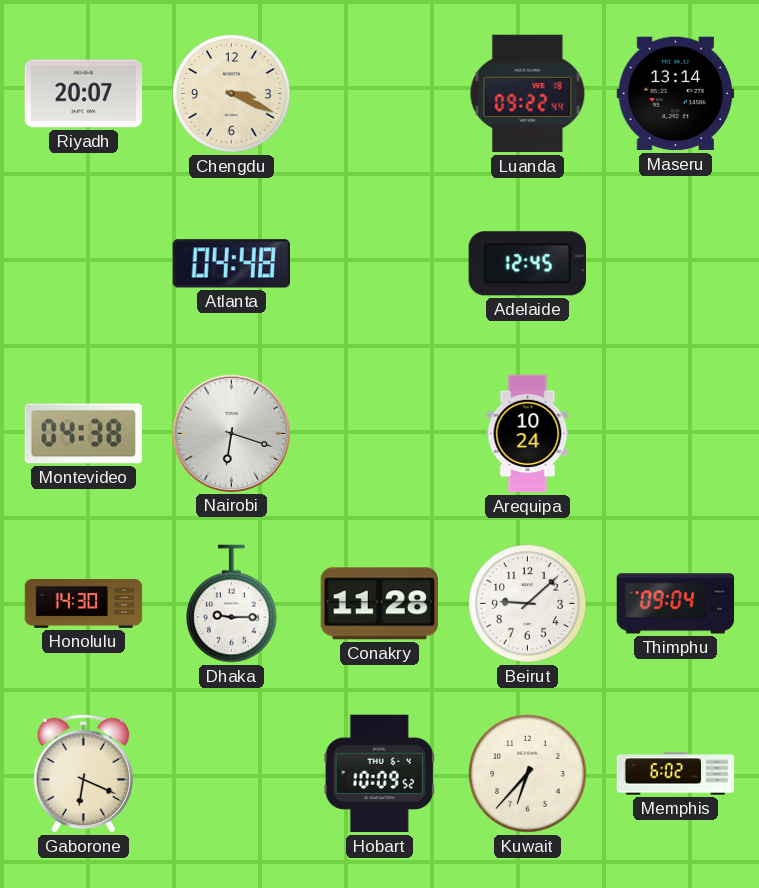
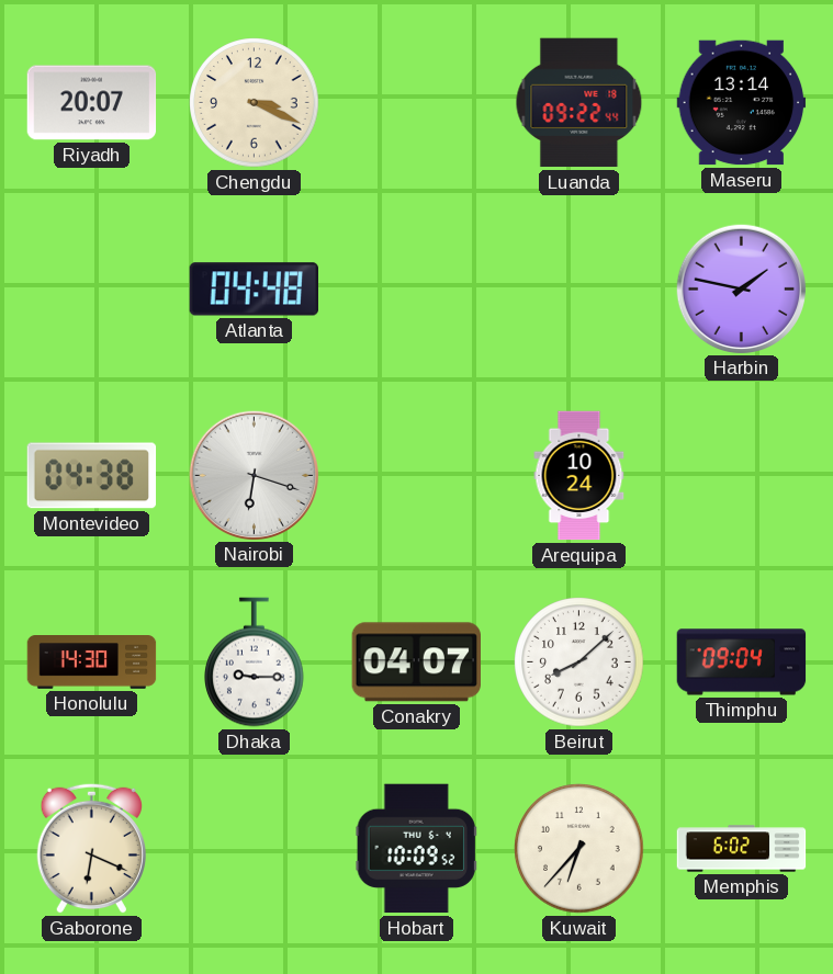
Adelaide: 12:45 -> none
Harbin: none -> 1:47
Conakry: 11:28 -> 04:07
Beirut: 9:08 -> 8:08
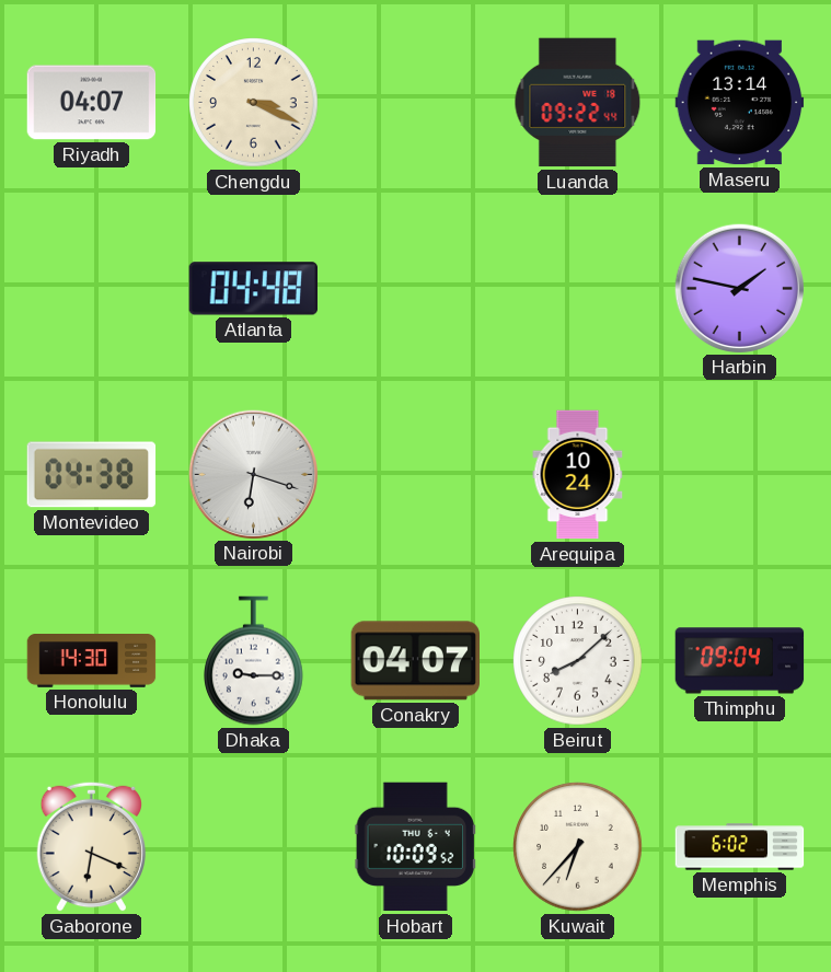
Riyadh: 20:07 -> 04:07
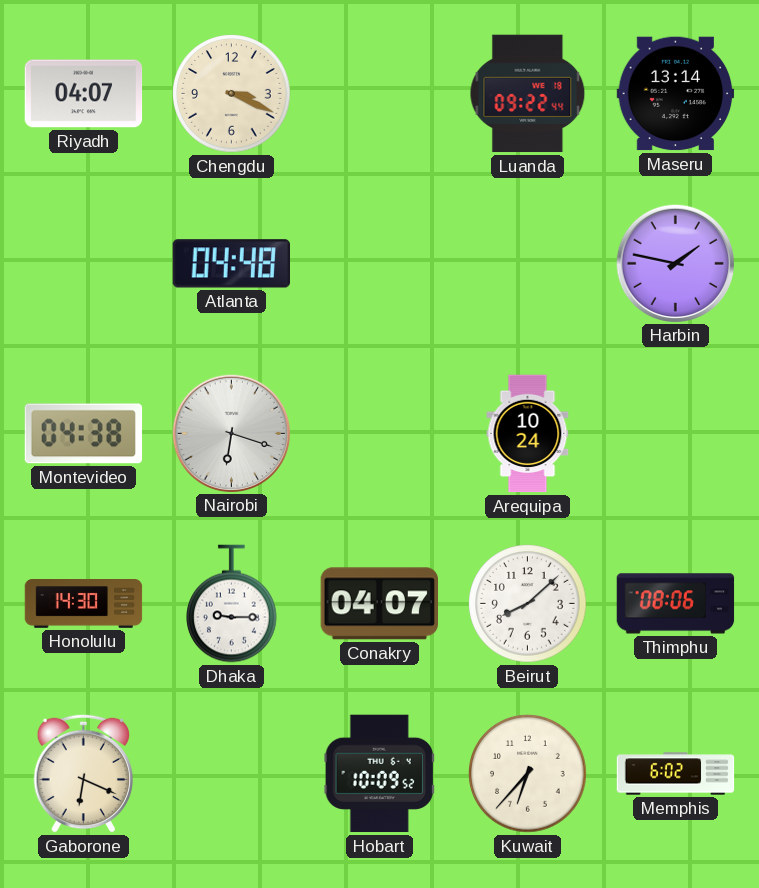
Thimphu: 09:04 -> 08:06
